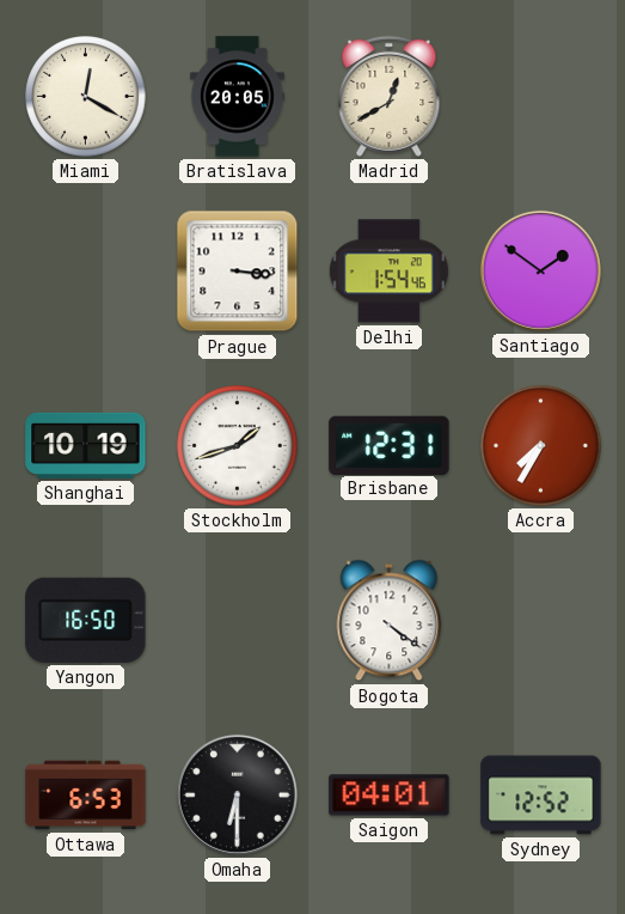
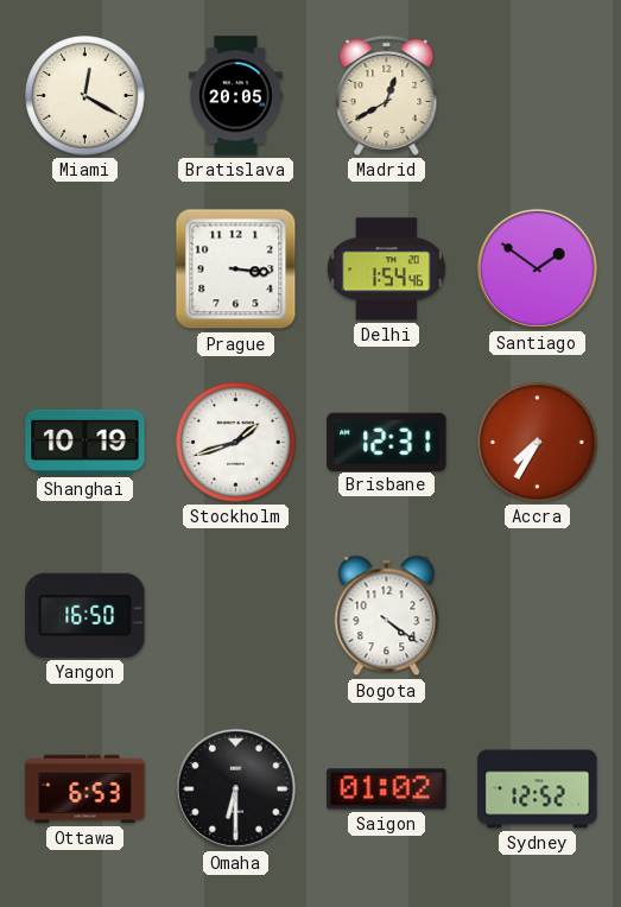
Saigon: 04:01 -> 01:02
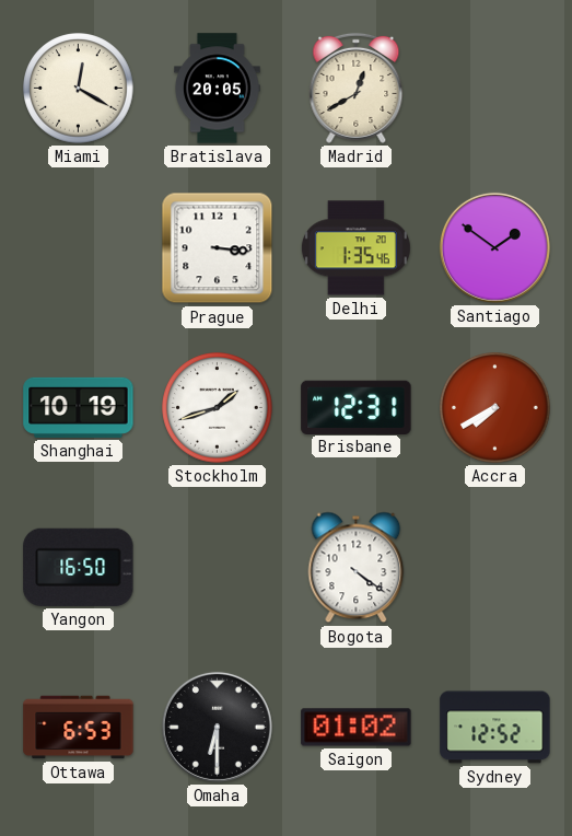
Delhi: 1:54 -> 1:35
Accra: 7:35 -> 7:40
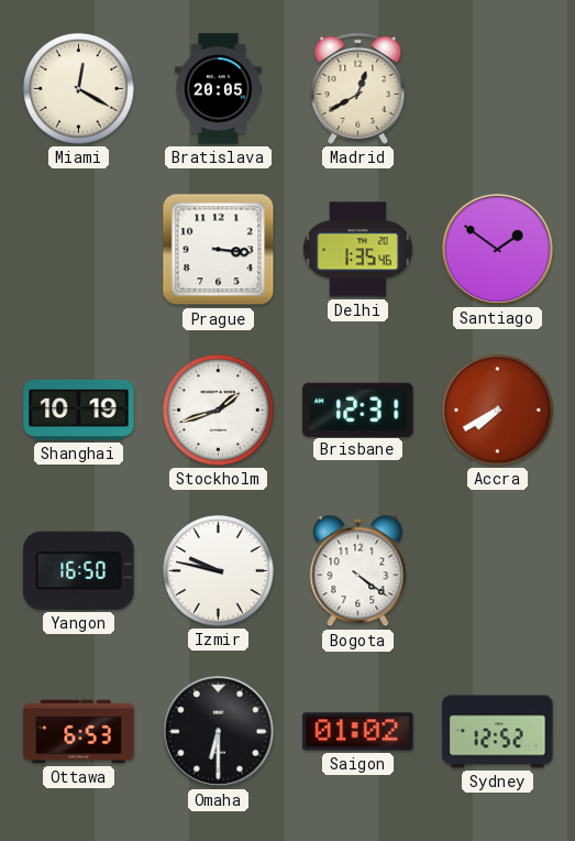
Izmir: none -> 9:47
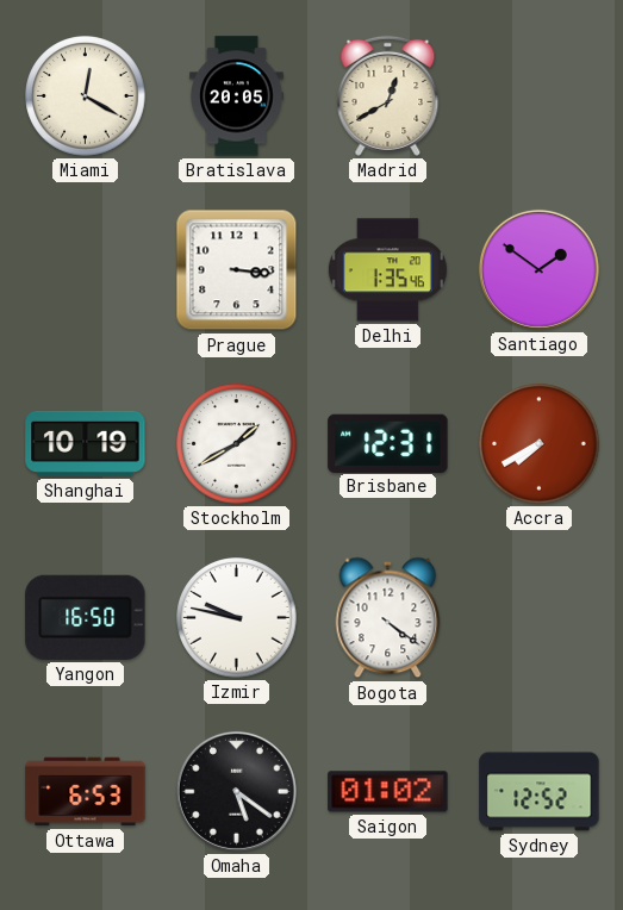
Stockholm: 1:42 -> 1:40
Omaha: 6:30 -> 5:21
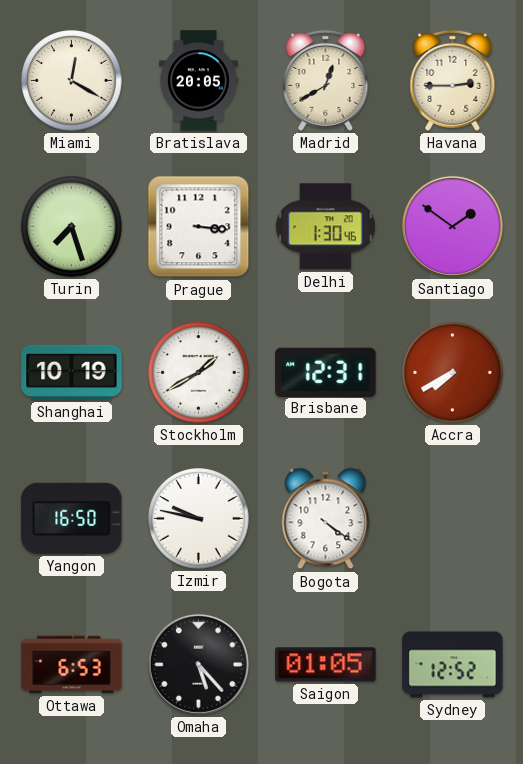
Havana: none -> 2:45
Turin: none -> 7:27
Delhi: 1:35 -> 1:30
Omaha: 5:21 -> 5:23
Saigon: 01:02 -> 01:05
